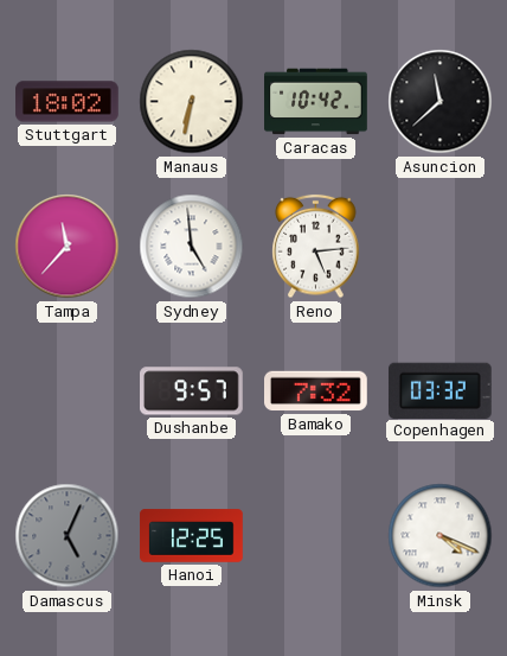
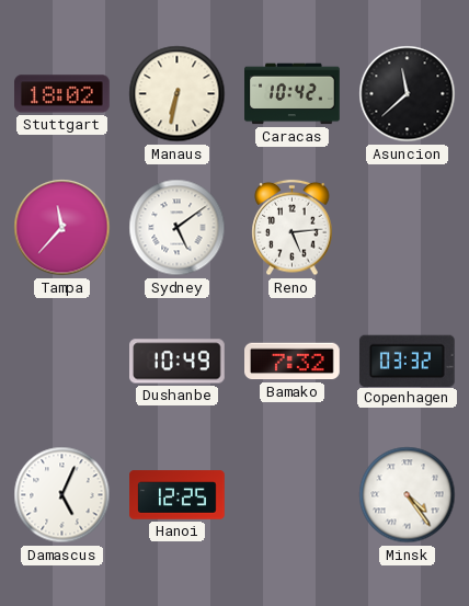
Sydney: 4:59 -> 5:09
Dushanbe: 9:57 -> 10:49
Damascus dial: grey -> white
Minsk: 4:19 -> 4:24
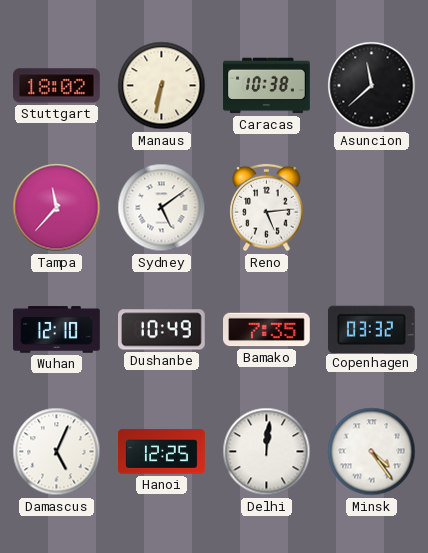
Caracas: 10:42 -> 10:38
Wuhan: none -> 12:10
Bamako: 7:32 -> 7:35
Delhi: none -> 12:01
